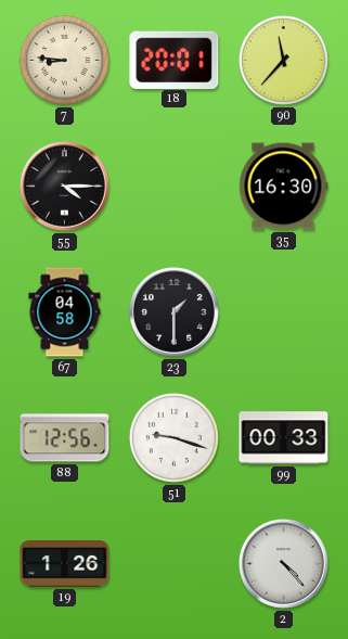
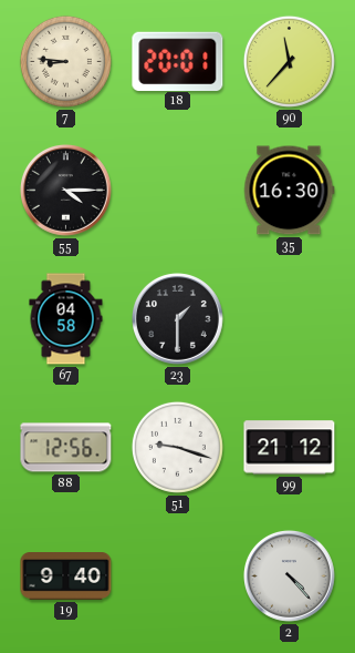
99: 00:33 -> 21:12
19: 1:26 -> 9:40
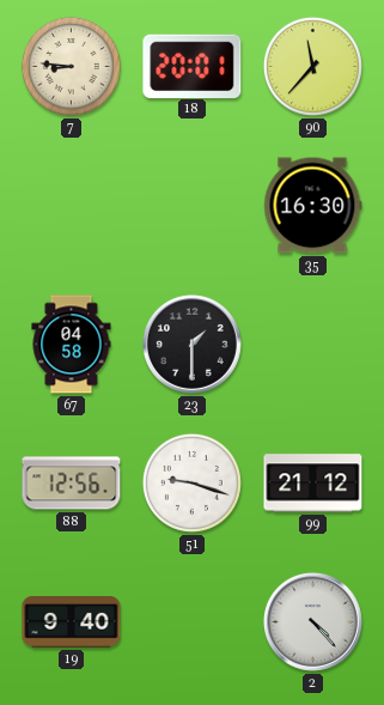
55: 4:15 -> none
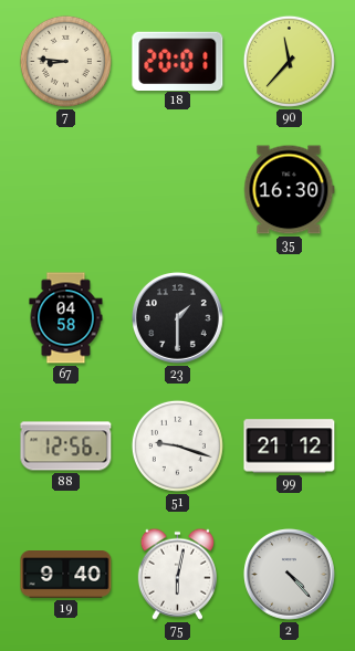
75: none -> 6:02
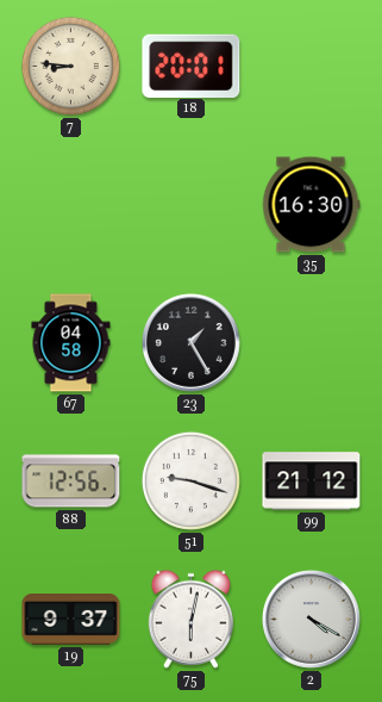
90: 11:37 -> none
23: 1:30 -> 1:25
19: 9:40 -> 9:37
2: 4:23 -> 4:20
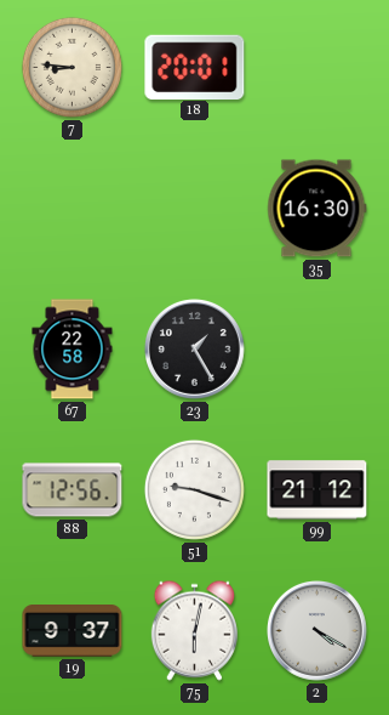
67: 04:58 -> 22:58
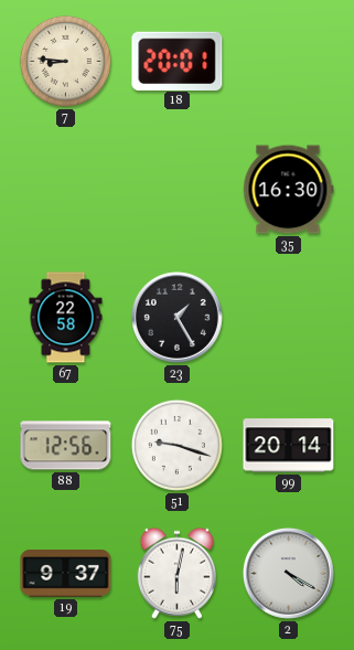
99: 21:12 -> 20:14
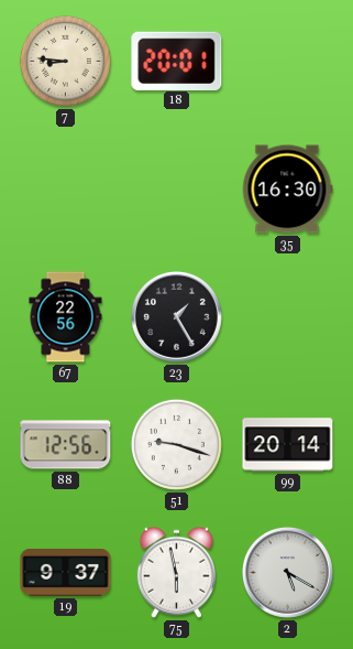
67: 22:58 -> 22:56
75: 6:02 -> 5:58
2: 4:20 -> 5:20
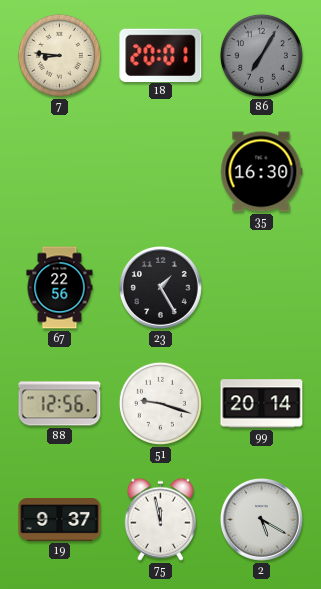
86: none -> 7:05
75: 5:58 -> 11:58
